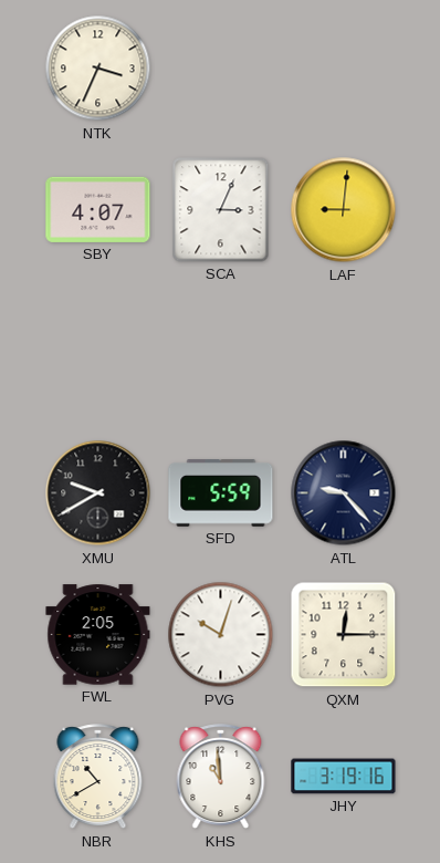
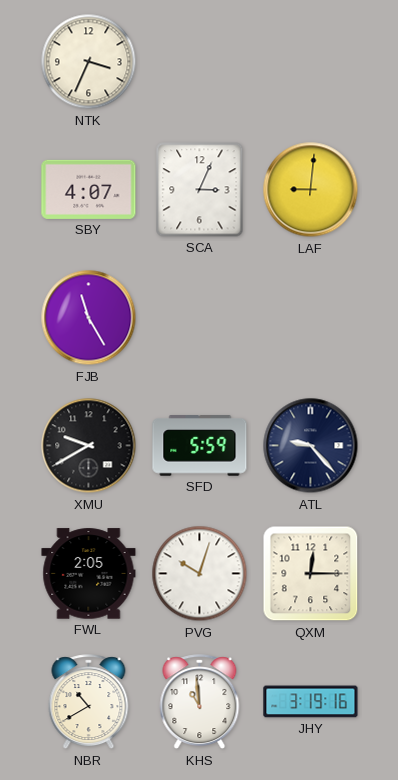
FJB: none -> 11:25
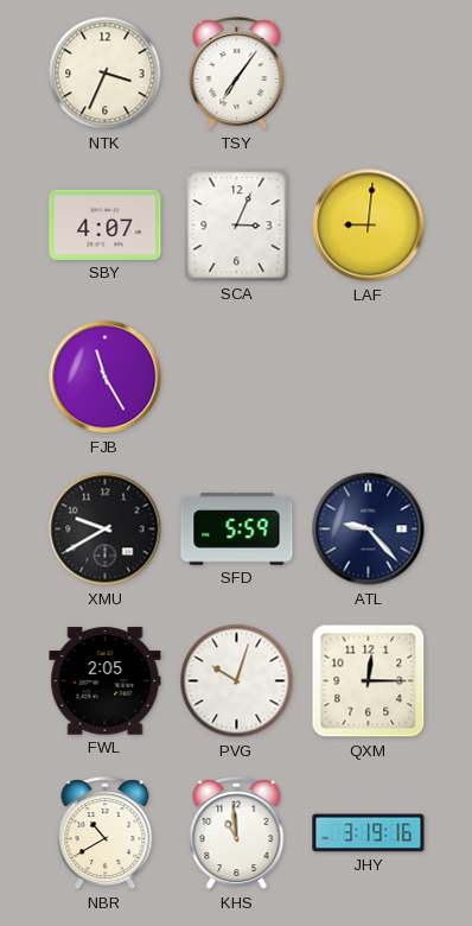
TSY: none -> 7:06
